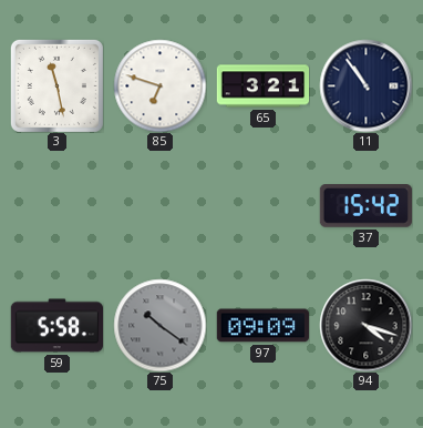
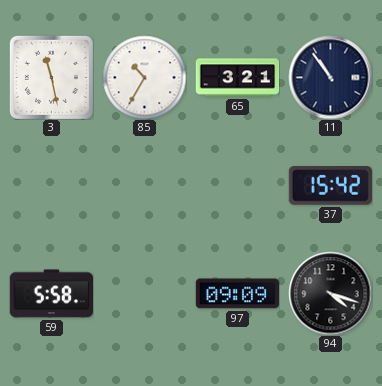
85: 6:48 -> 10:35
75: 10:21 -> none
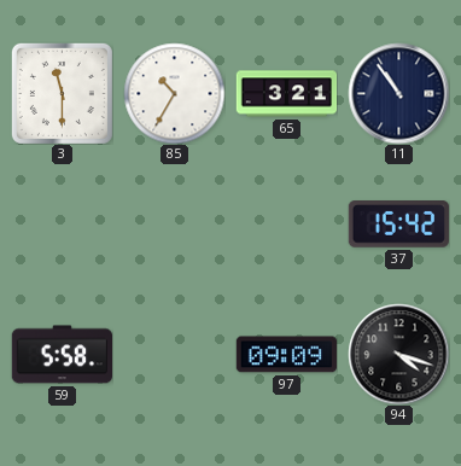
3: 11:28 -> 11:30
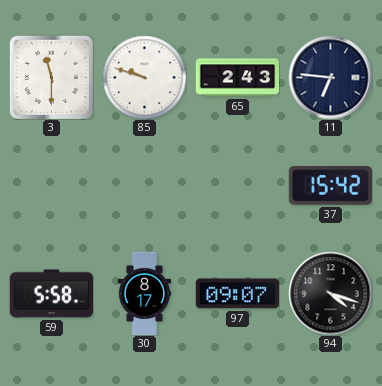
85: 10:35 -> 9:48
65: 3:21 -> 2:43
11: 10:54 -> 6:46
30: none -> 8:17
97: 09:09 -> 09:07
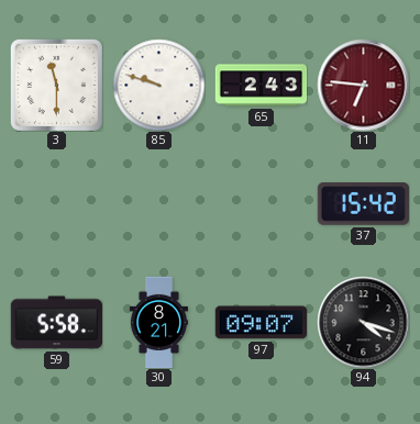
11 dial: navy -> burgundy
30: 8:17 -> 8:21
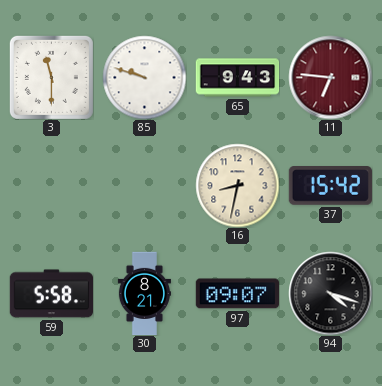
65: 2:43 -> 9:43
16: none -> 8:32
